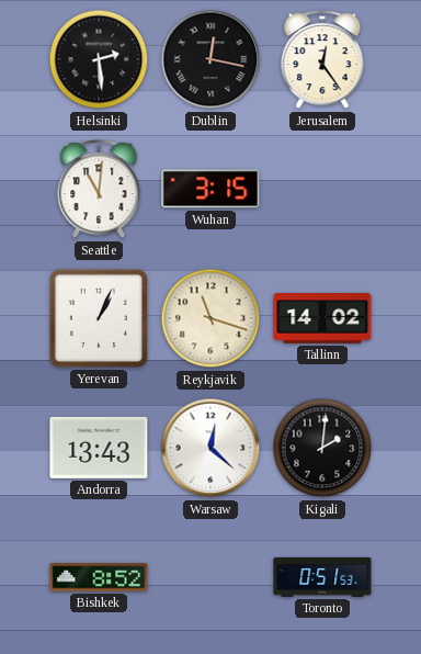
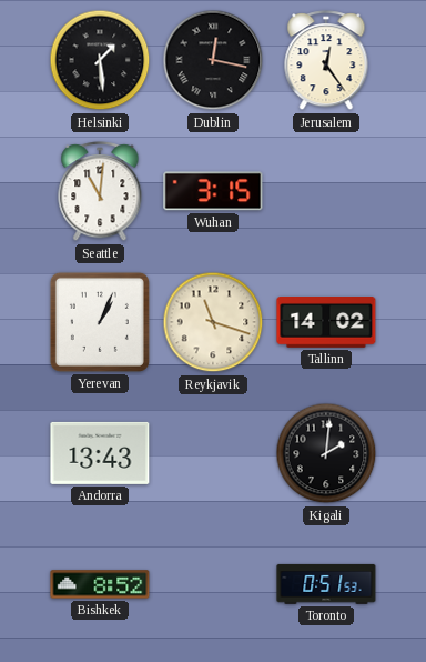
Helsinki: 2:29 -> 1:29
Warsaw: 12:22 -> none
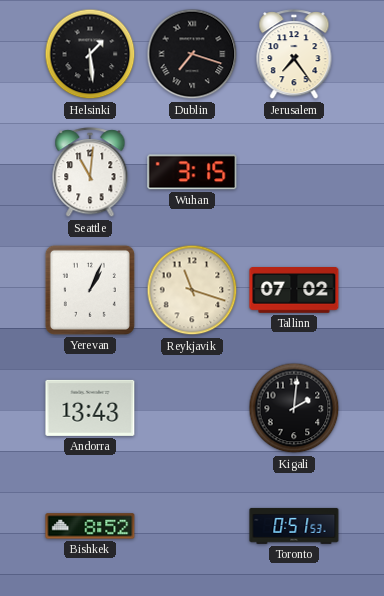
Dublin: 12:17 -> 7:18
Jerusalem: 12:24 -> 7:24
Tallinn: 14:02 -> 07:02
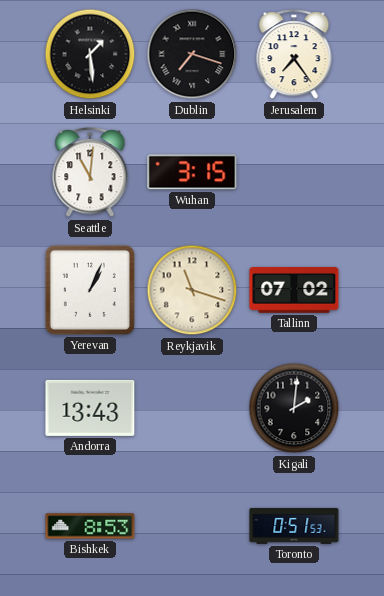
Bishkek: 8:52 -> 8:53
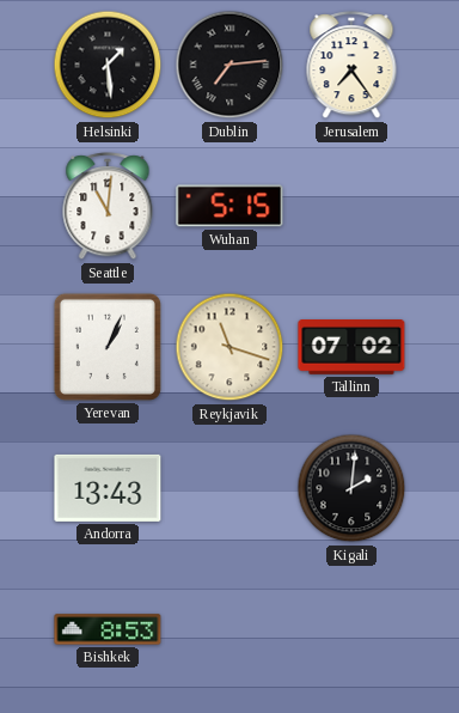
Dublin: 7:18 -> 7:14
Wuhan: 3:15 -> 5:15
Toronto: 0:51 -> none
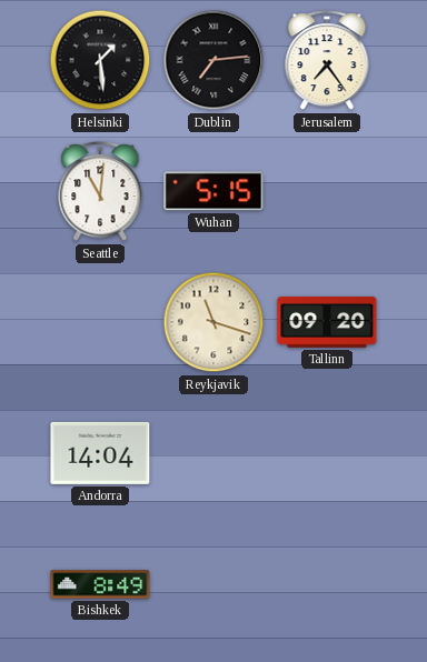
Yerevan: 1:04 -> none
Tallinn: 07:02 -> 09:20
Andorra: 13:43 -> 14:04
Kigali: 2:01 -> none
Bishkek: 8:53 -> 8:49
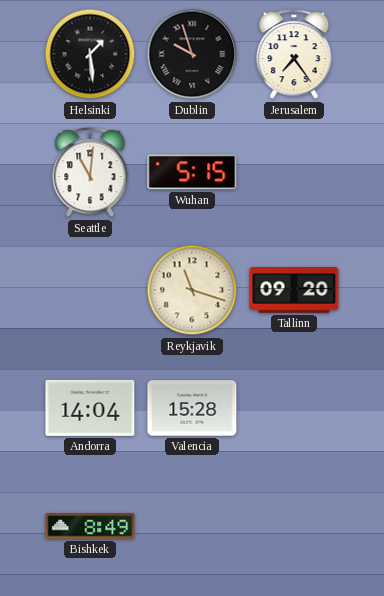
Dublin: 7:14 -> 9:57
Valencia: none -> 15:28
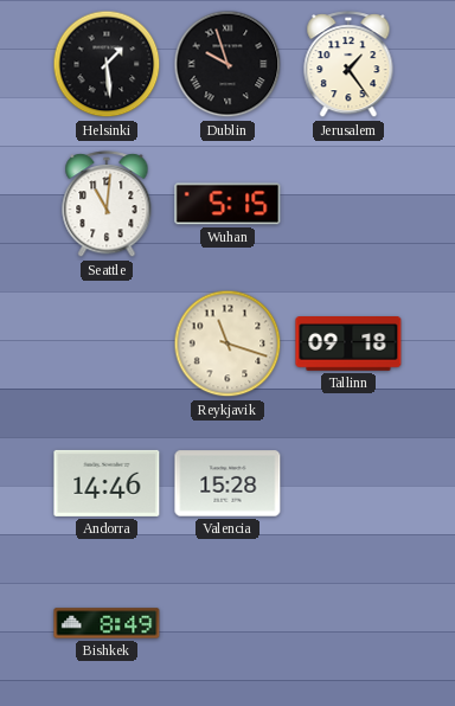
Jerusalem: 7:24 -> 1:24
Tallinn: 09:20 -> 09:18
Andorra: 14:04 -> 14:46
